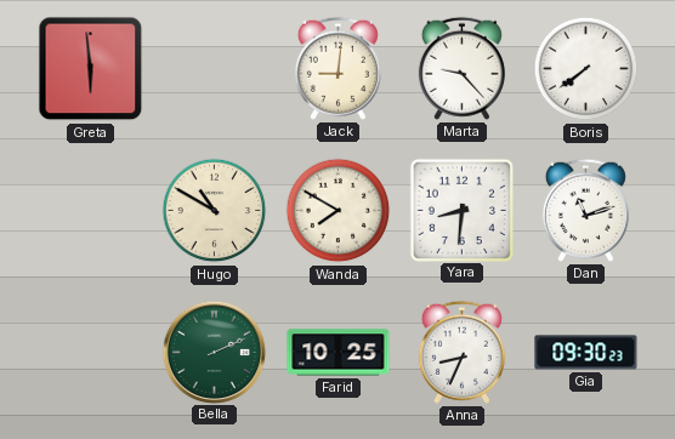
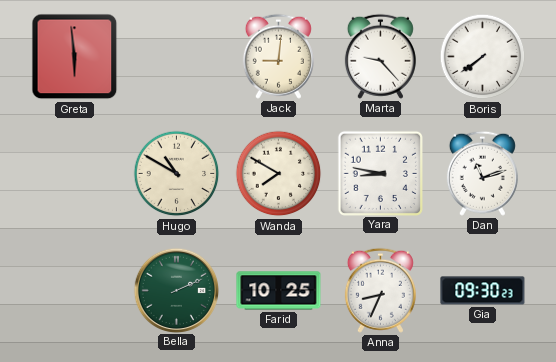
Yara: 8:31 -> 8:47
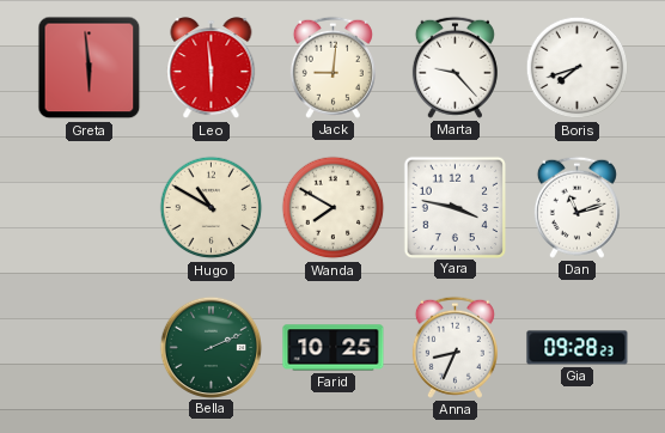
Leo: none -> 5:59
Boris: 7:39 -> 7:42
Yara: 8:47 -> 3:47
Gia: 09:30 -> 09:28
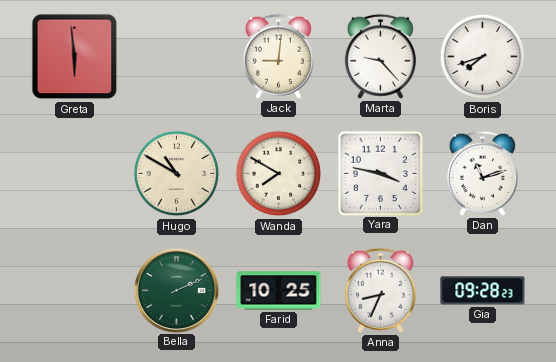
Leo: 5:59 -> none
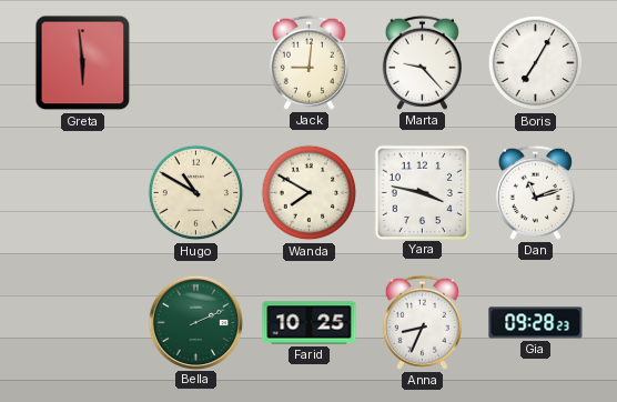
Boris: 7:42 -> 7:05
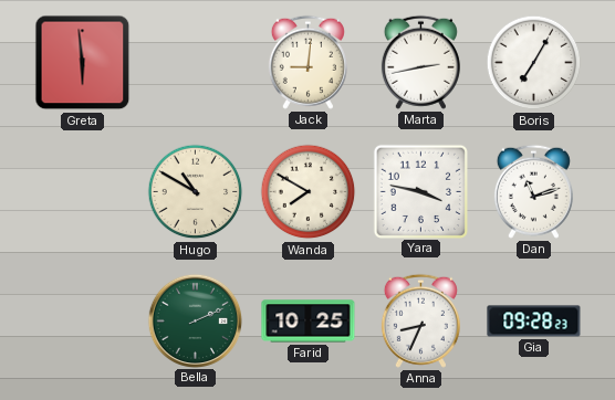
Marta: 9:23 -> 2:43
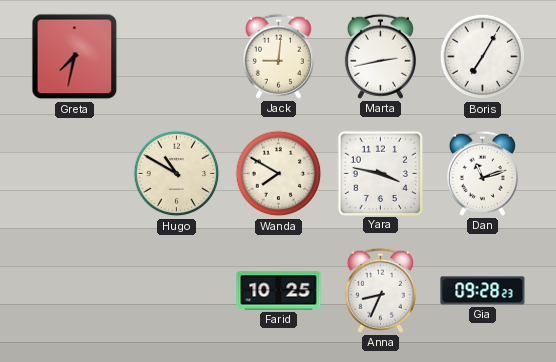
Greta: 5:59 -> 7:32
Bella: 2:11 -> none
